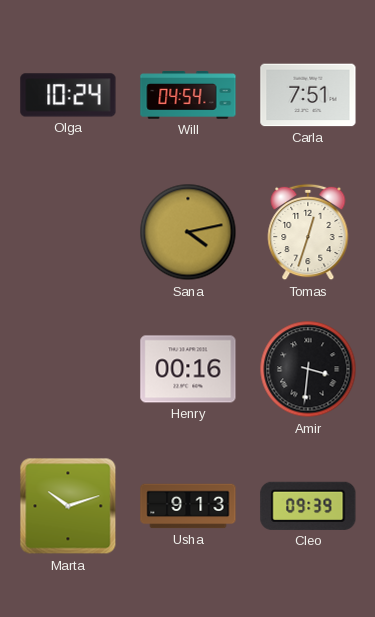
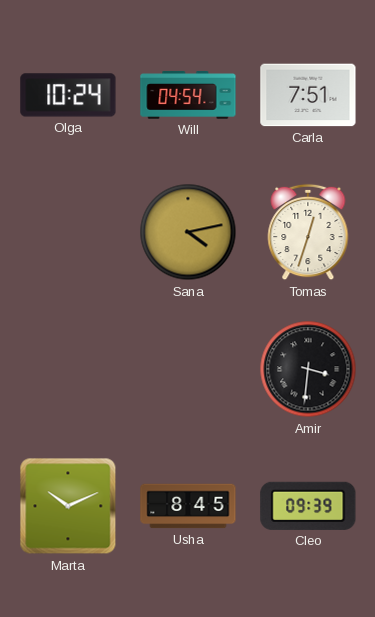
Henry: 00:16 -> none
Marta: 10:12 -> 10:11
Usha: 9:13 -> 8:45
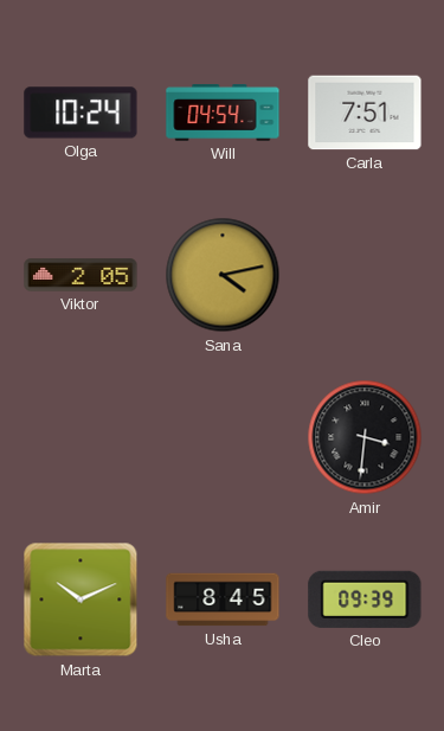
Viktor: none -> 2:05
Tomas: 12:33 -> none
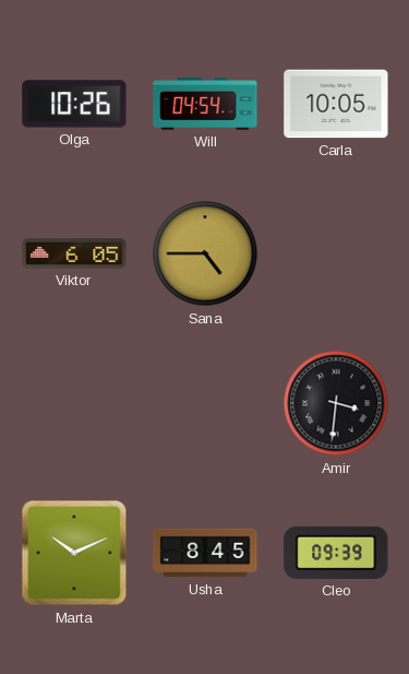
Olga: 10:24 -> 10:26
Carla: 7:51 -> 10:05
Viktor: 2:05 -> 6:05
Sana: 4:13 -> 4:45
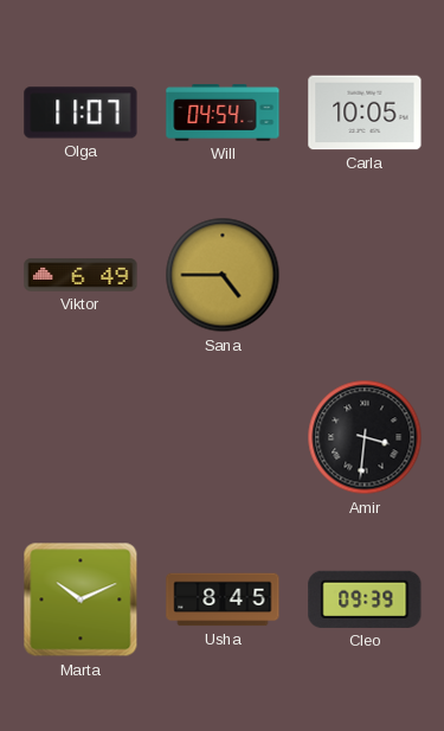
Olga: 10:26 -> 11:07
Viktor: 6:05 -> 6:49
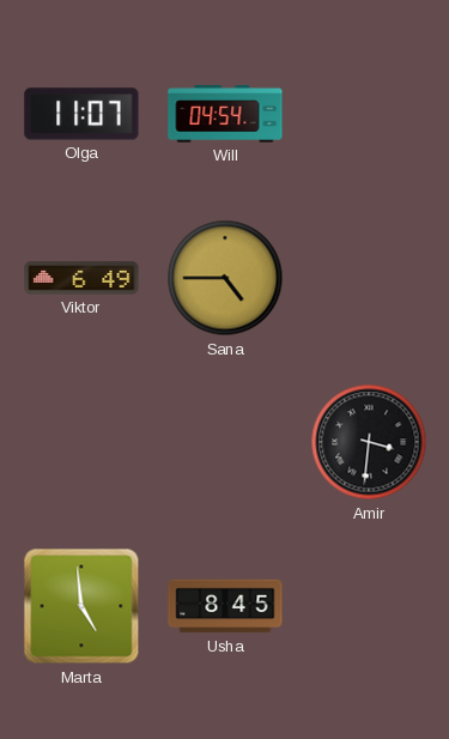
Carla: 10:05 -> none
Marta: 10:11 -> 4:59
Cleo: 09:39 -> none
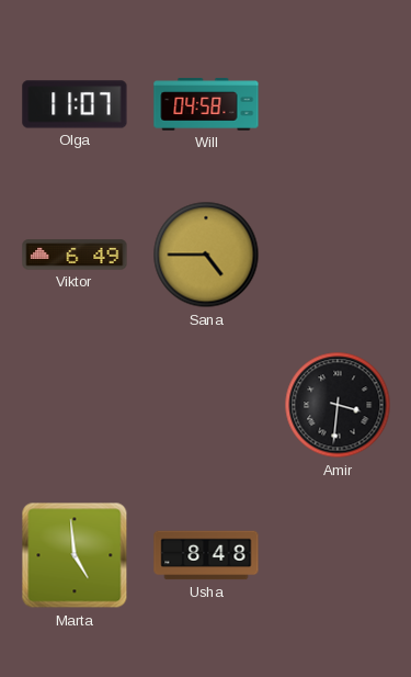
Will: 04:54 -> 04:58
Usha: 8:45 -> 8:48
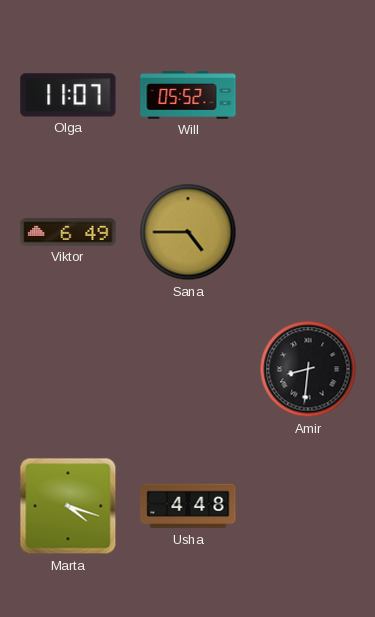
Will: 04:58 -> 05:52
Amir: 3:31 -> 8:31
Marta: 4:59 -> 4:18
Usha: 8:48 -> 4:48
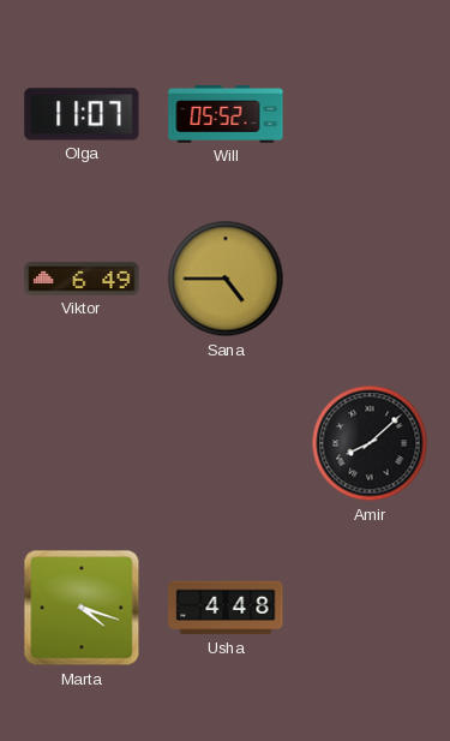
Amir: 8:31 -> 8:08
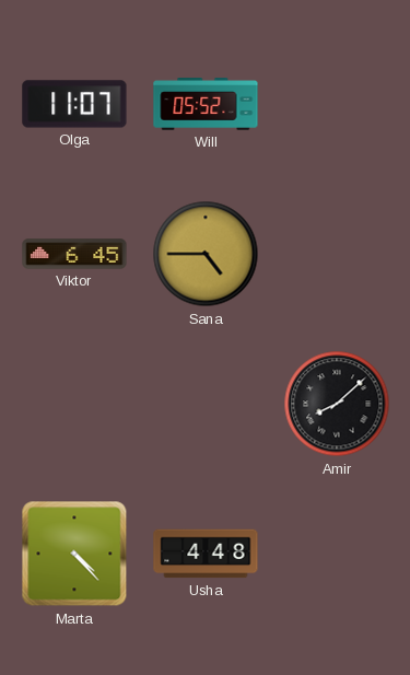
Viktor: 6:49 -> 6:45
Marta: 4:18 -> 4:23
